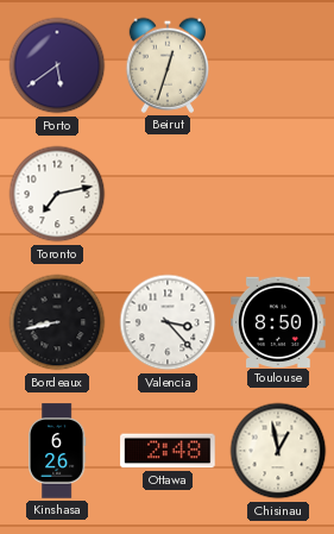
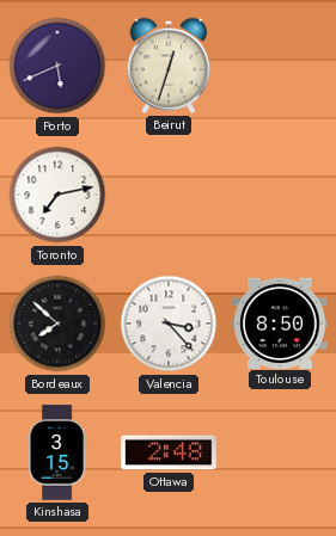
Porto: 5:39 -> 5:41
Bordeaux: 8:43 -> 7:52
Kinshasa: 6:26 -> 3:15
Chisinau: 12:58 -> none
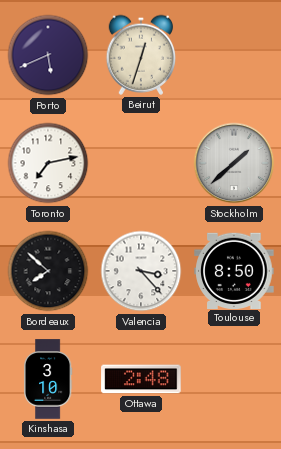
Stockholm: none -> 1:38
Kinshasa: 3:15 -> 3:10
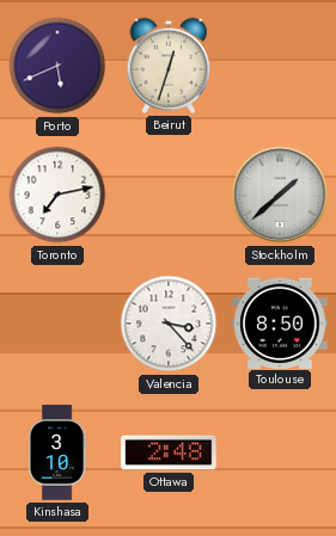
Bordeaux: 7:52 -> none
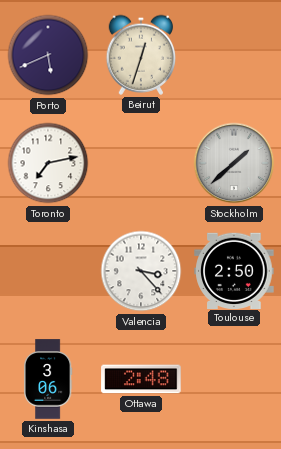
Toulouse: 8:50 -> 2:50
Kinshasa: 3:10 -> 3:06
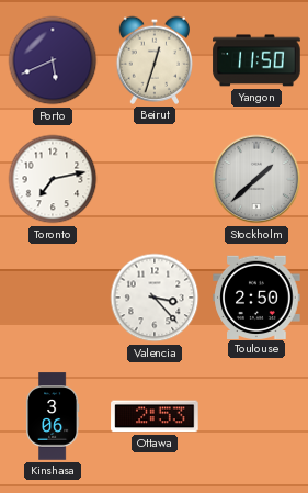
Yangon: none -> 11:50
Ottawa: 2:48 -> 2:53
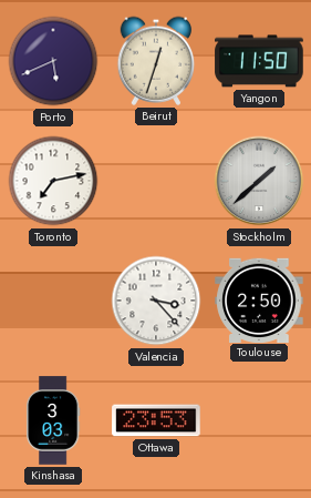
Kinshasa: 3:06 -> 3:03
Ottawa: 2:53 -> 23:53
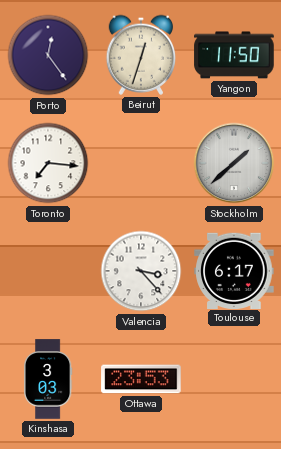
Porto: 5:41 -> 12:24
Toronto: 7:13 -> 7:16
Toulouse: 2:50 -> 6:17
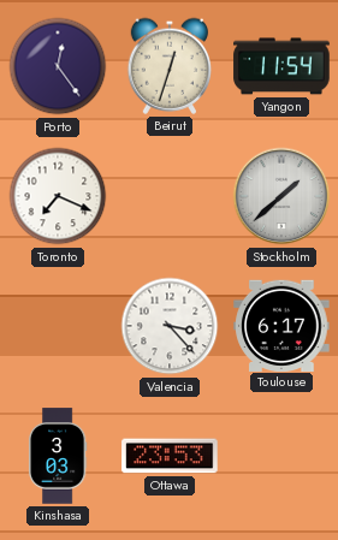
Yangon: 11:50 -> 11:54
Toronto: 7:16 -> 7:19
